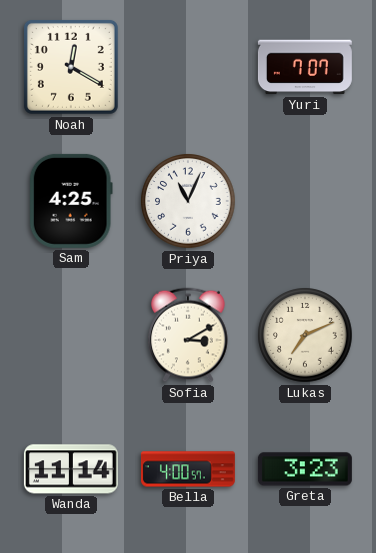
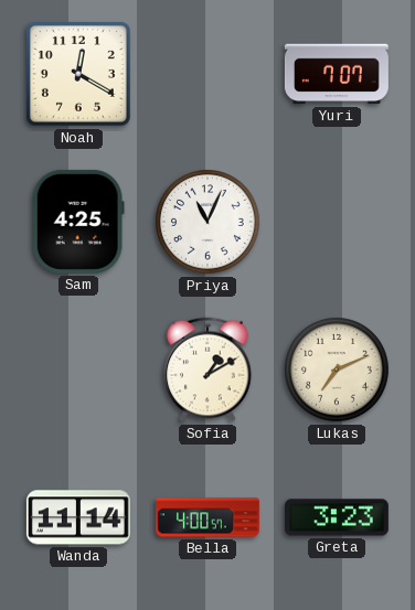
Sofia: 3:10 -> 1:10
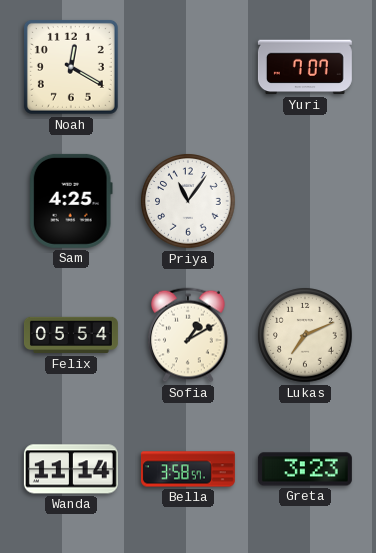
Priya: 11:04 -> 11:06
Felix: none -> 05:54
Bella: 4:00 -> 3:58
